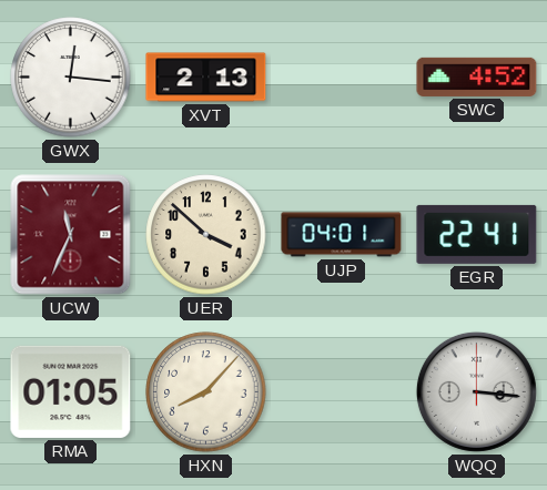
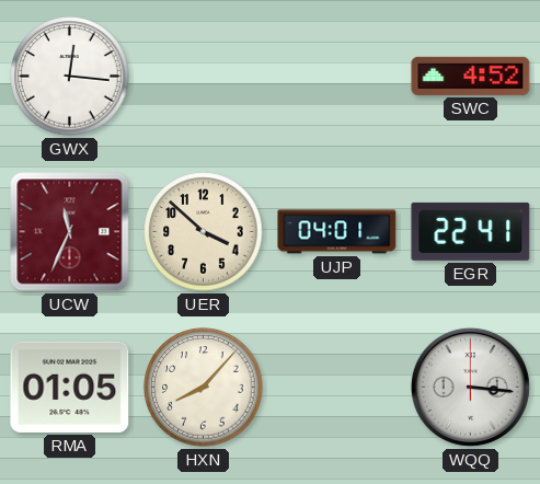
XVT: 2:13 -> none
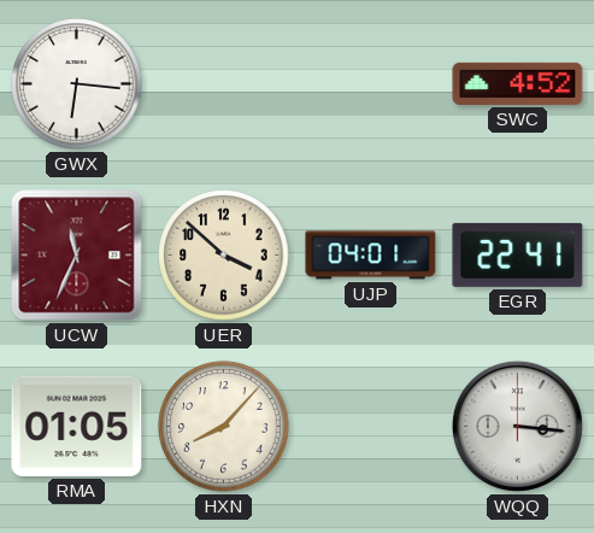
GWX: 12:16 -> 6:16
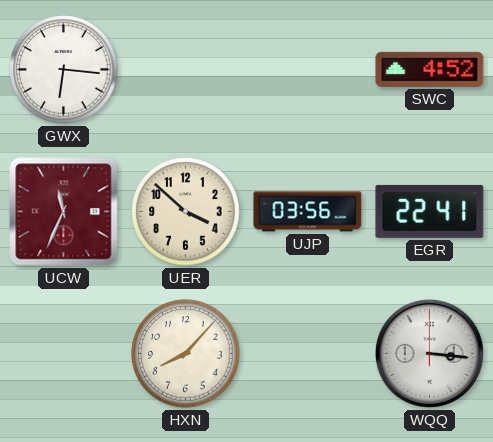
UJP: 04:01 -> 03:56
RMA: 01:05 -> none
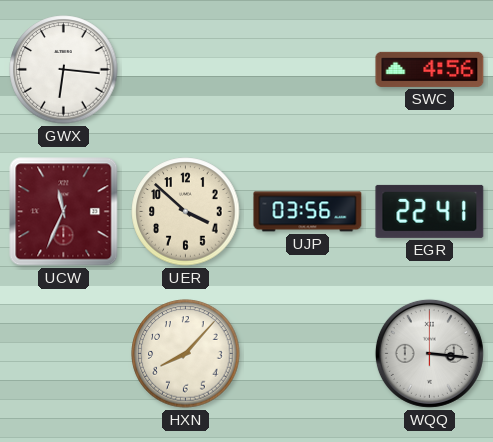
SWC: 4:52 -> 4:56
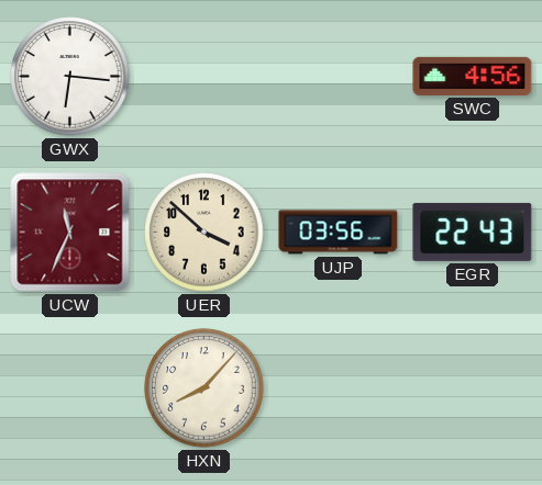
EGR: 22:41 -> 22:43
WQQ: 3:16 -> none
